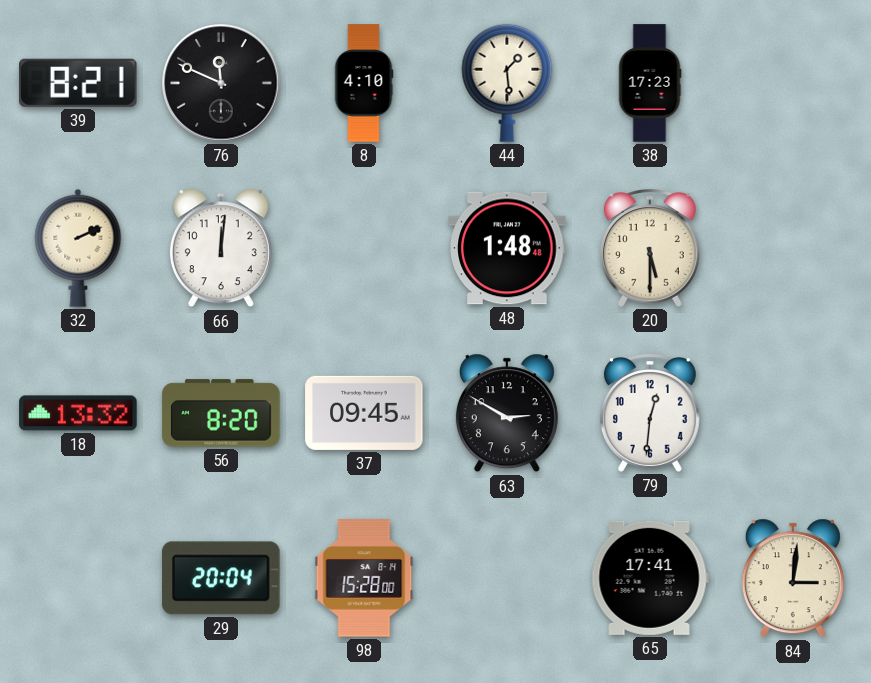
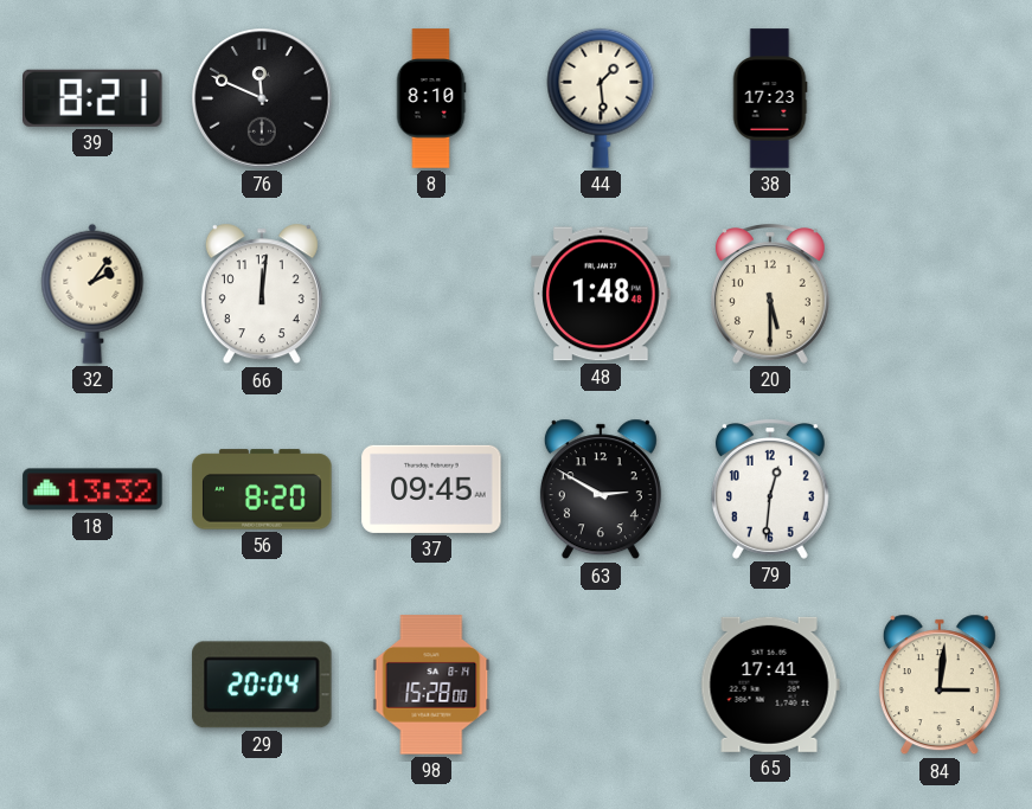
8: 4:10 -> 8:10
32: 2:11 -> 2:06
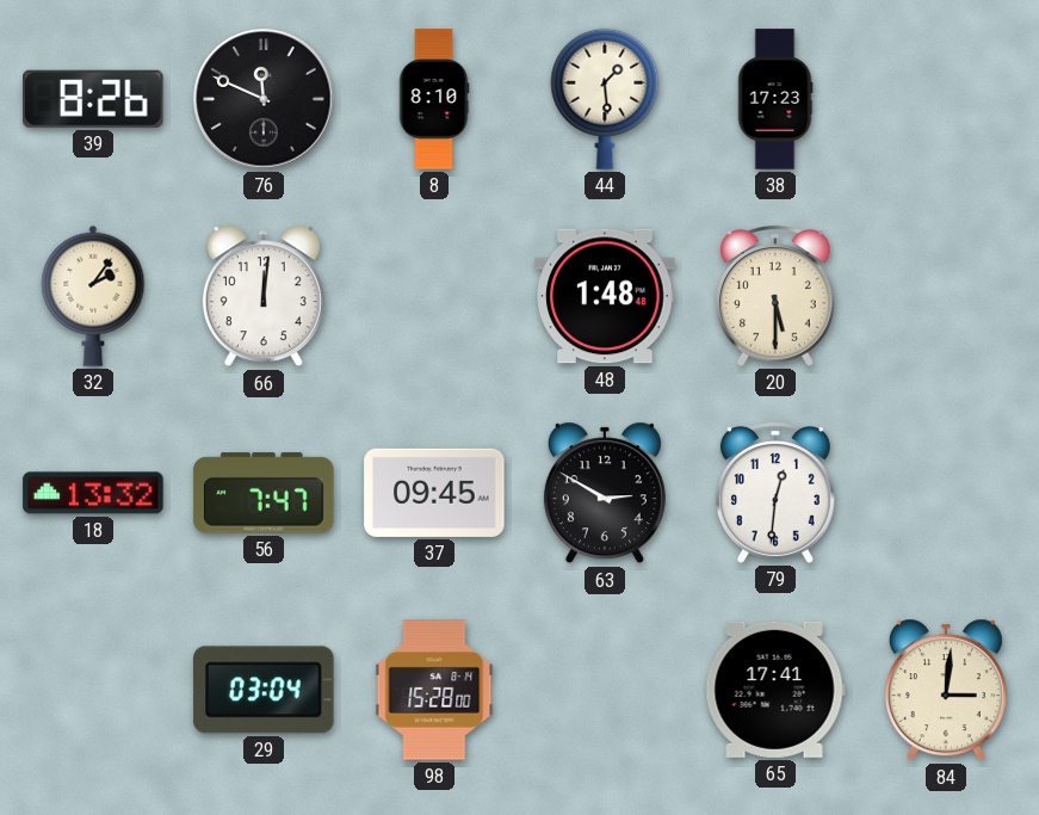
39: 8:21 -> 8:26
56: 8:20 -> 7:47
29: 20:04 -> 03:04
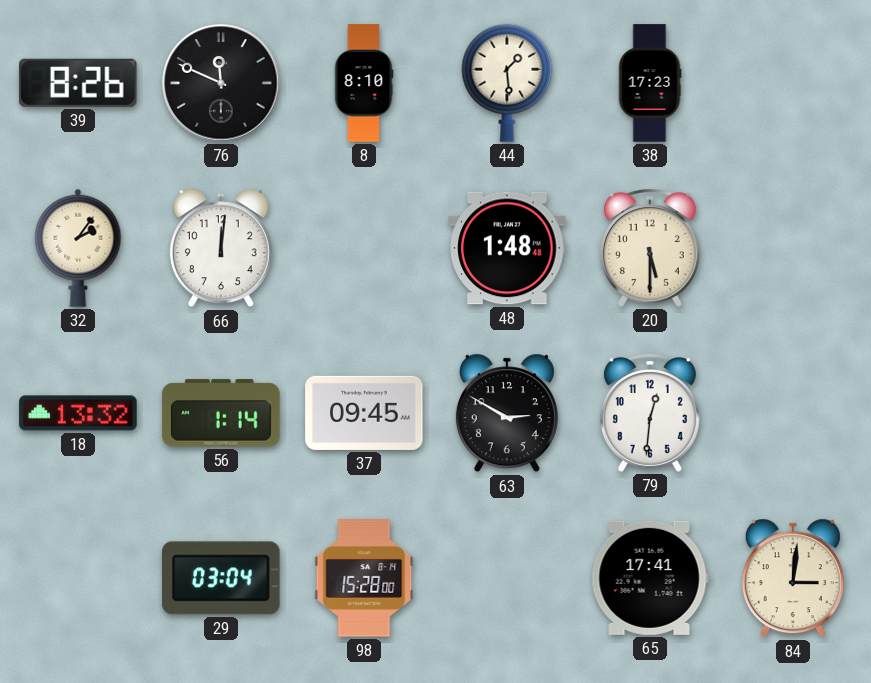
56: 7:47 -> 1:14
